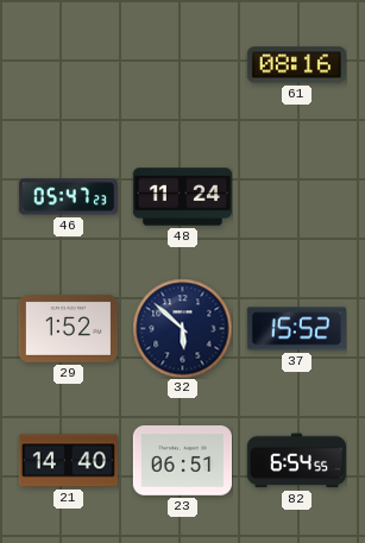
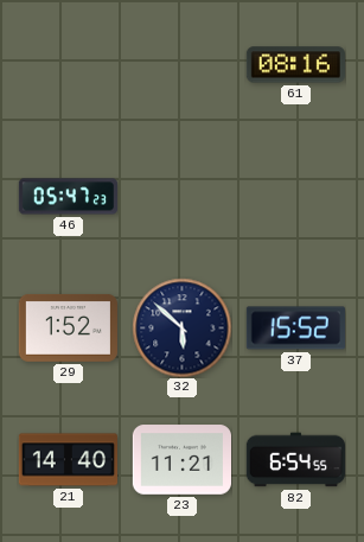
48: 11:24 -> none
23: 06:51 -> 11:21
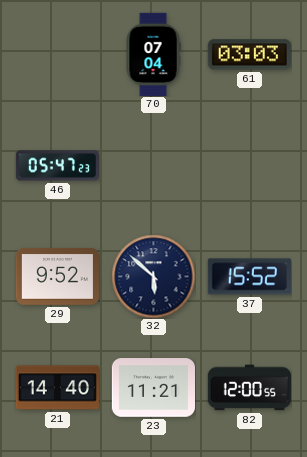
70: none -> 07:04
61: 08:16 -> 03:03
29: 1:52 -> 9:52
82: 6:54 -> 12:00
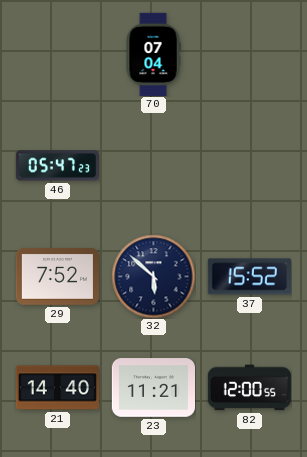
61: 03:03 -> none
29: 9:52 -> 7:52
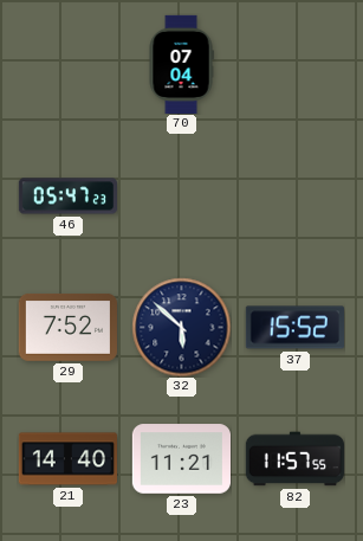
82: 12:00 -> 11:57
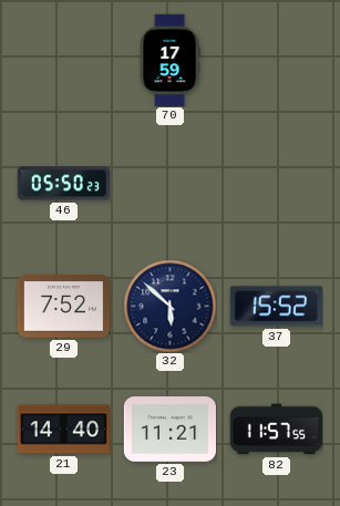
70: 07:04 -> 17:59
46: 05:47 -> 05:50
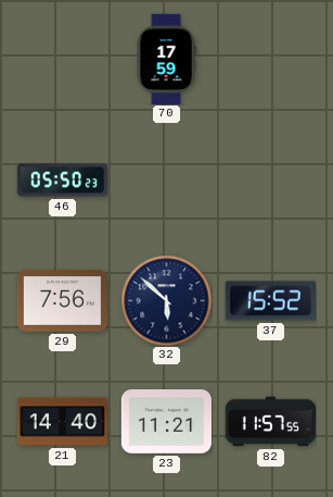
29: 7:52 -> 7:56
